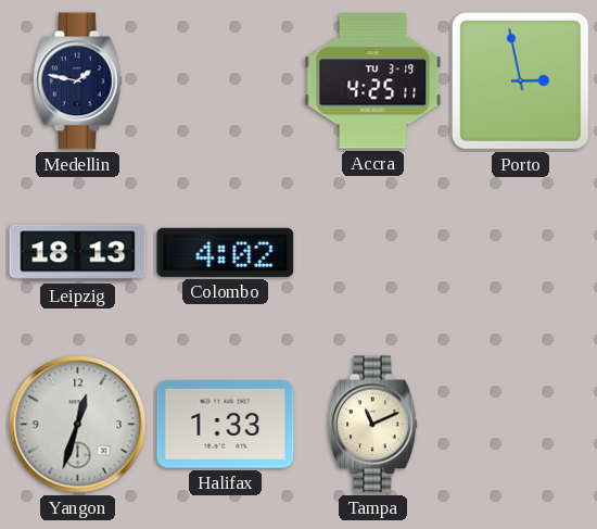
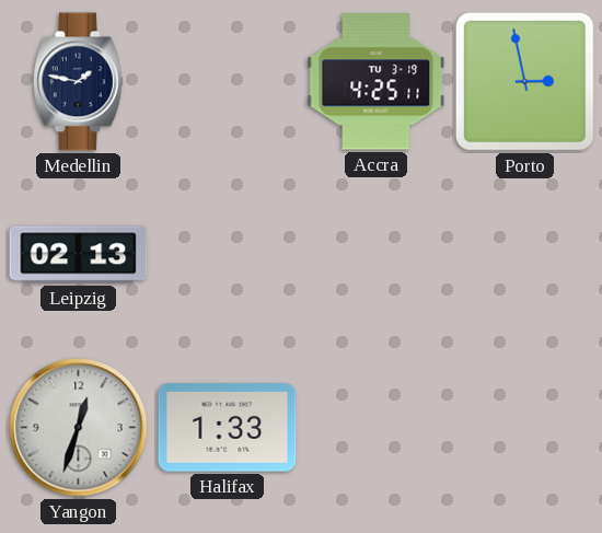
Leipzig: 18:13 -> 02:13
Colombo: 4:02 -> none
Tampa: 11:11 -> none
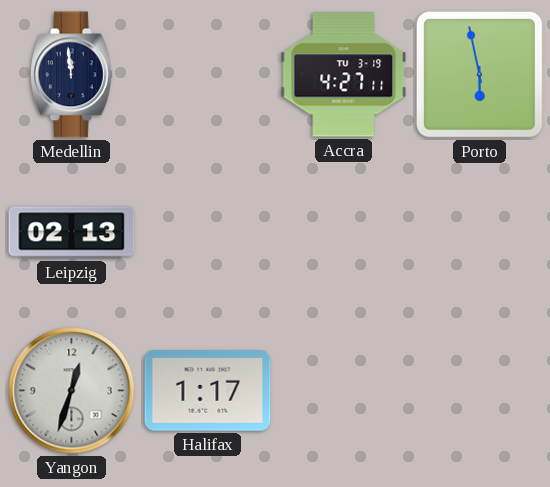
Medellin: 1:47 -> 11:59
Accra: 4:25 -> 4:27
Porto: 2:58 -> 5:58
Halifax: 1:33 -> 1:17
